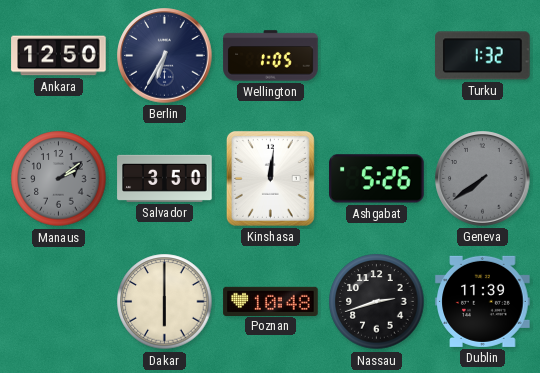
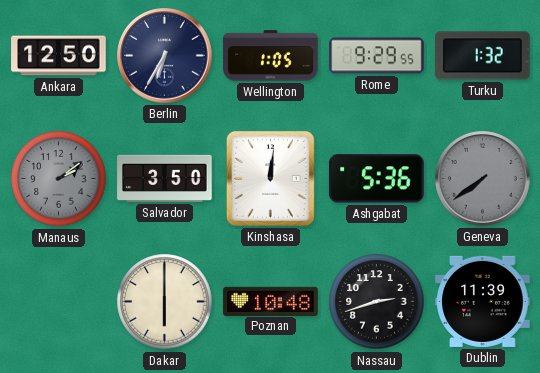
Rome: none -> 9:29
Ashgabat: 5:26 -> 5:36
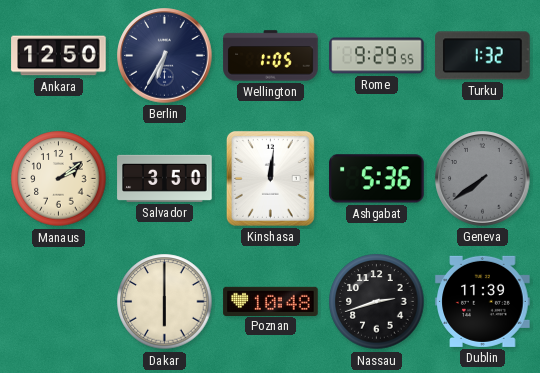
Manaus dial: grey -> cream
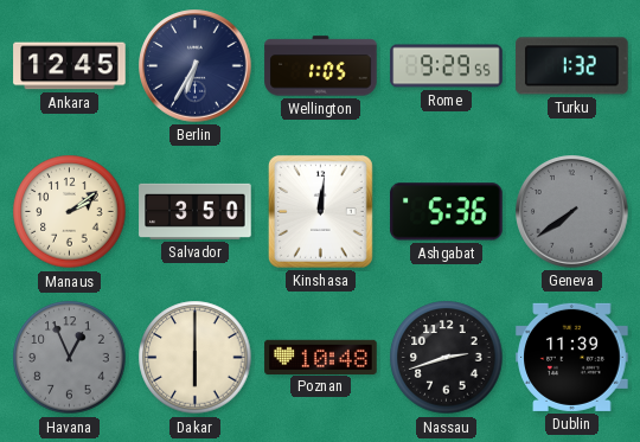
Ankara: 12:50 -> 12:45
Havana: none -> 12:56
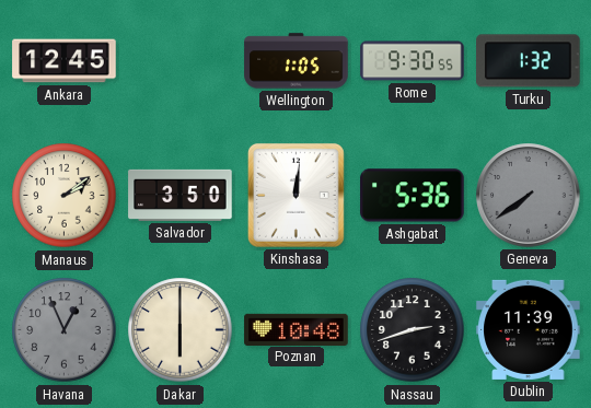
Berlin: 6:35 -> none
Rome: 9:29 -> 9:30
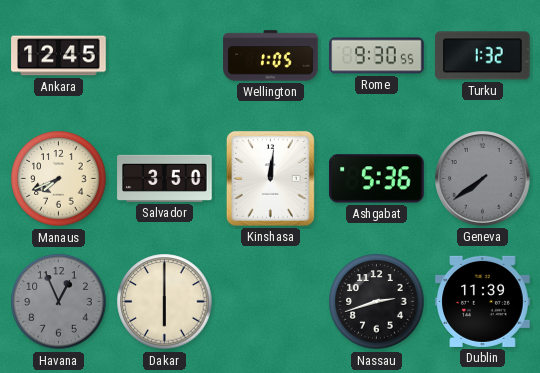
Manaus: 2:09 -> 7:41
Poznan: 10:48 -> none
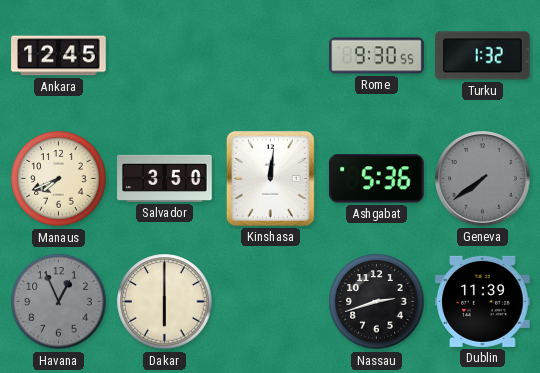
Wellington: 1:05 -> none
